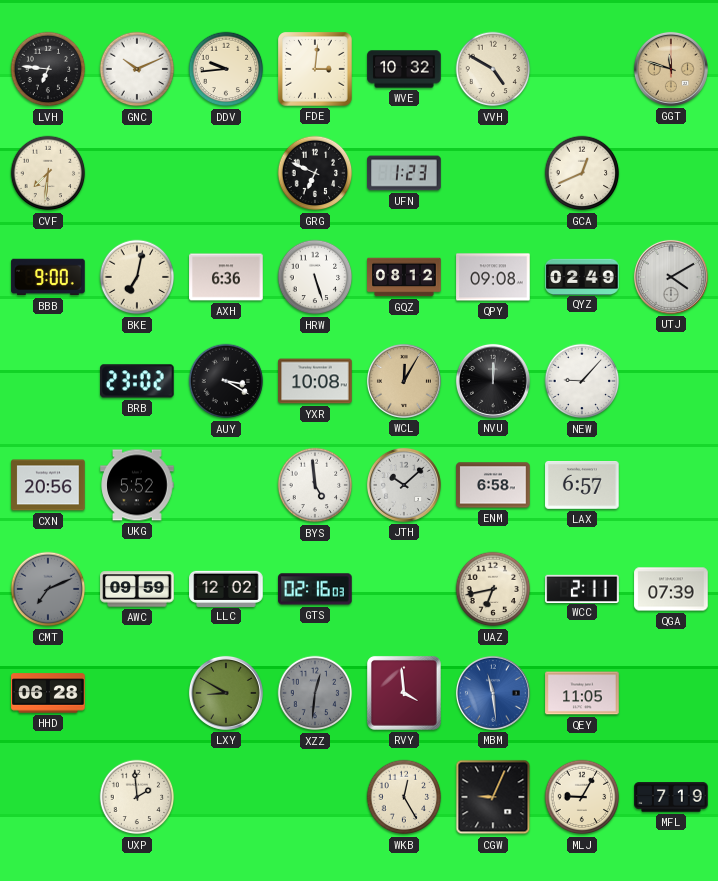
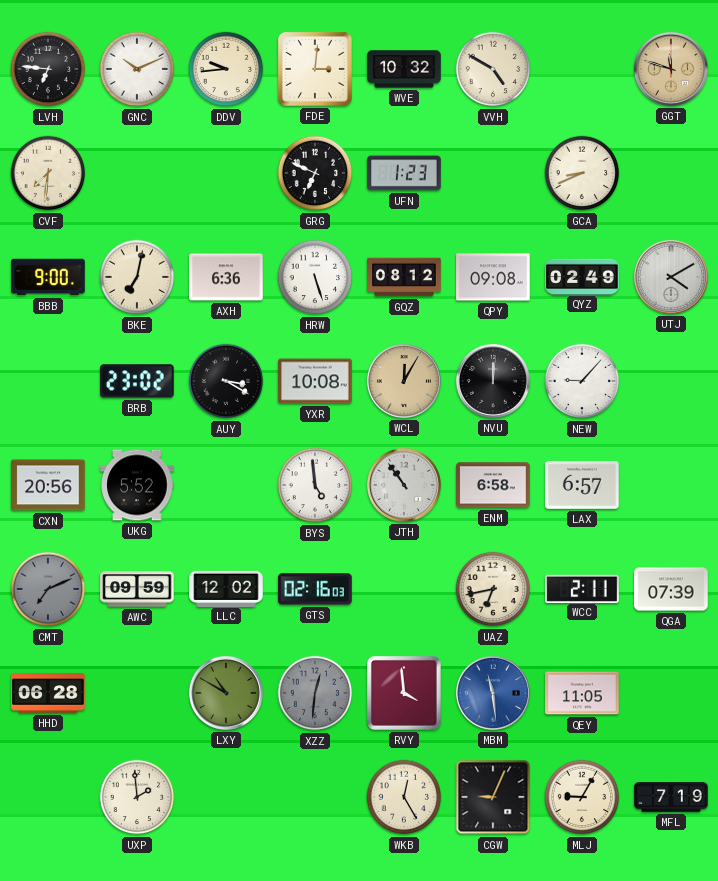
GCA: 12:41 -> 8:41
JTH: 10:08 -> 10:54
LXY: 8:50 -> 10:50
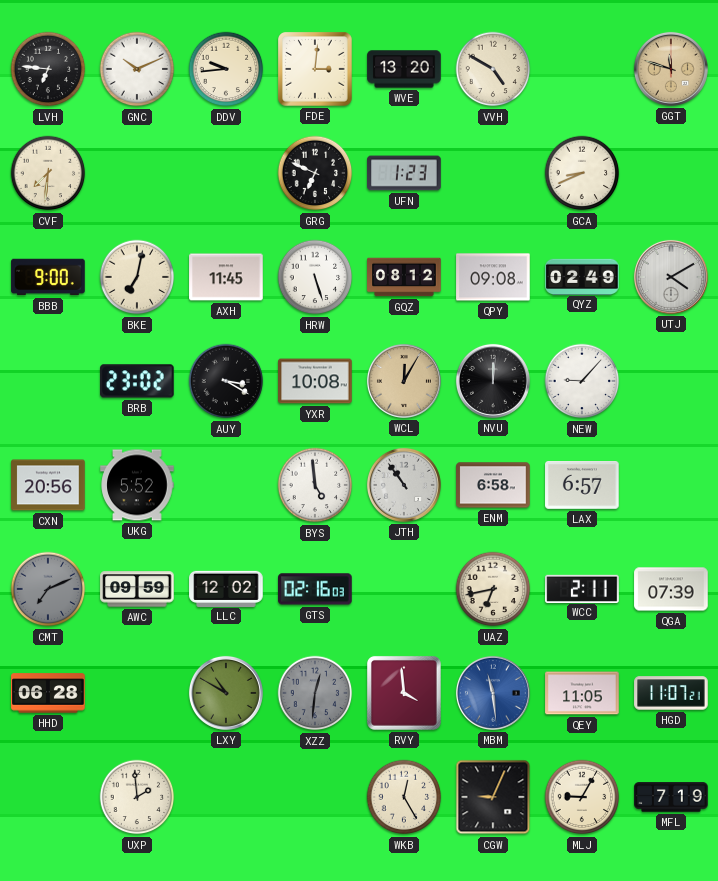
WVE: 10:32 -> 13:20
AXH: 6:36 -> 11:45
HGD: none -> 11:07
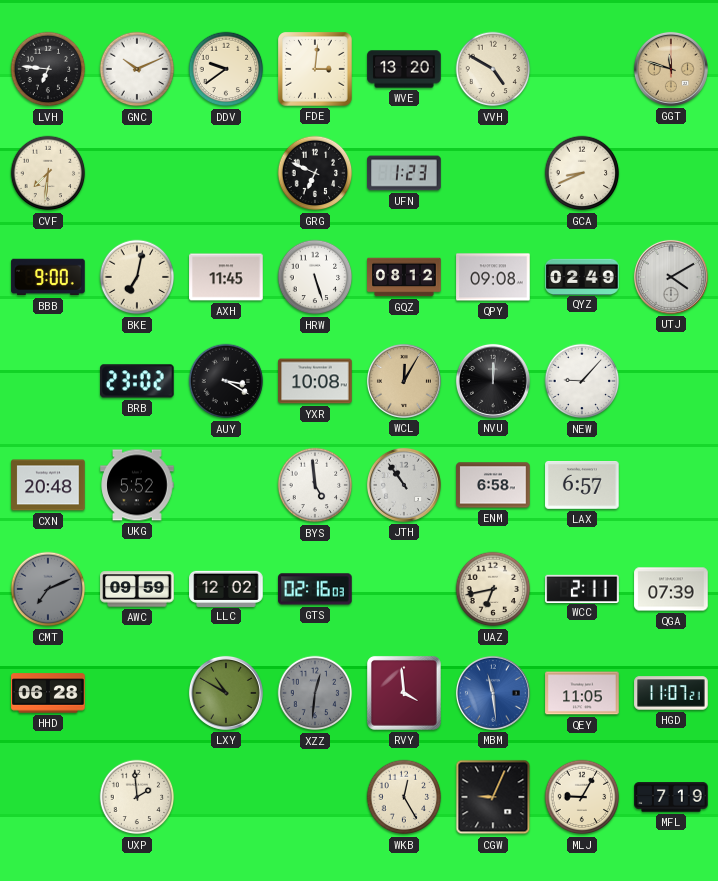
DDV: 9:44 -> 9:39
CXN: 20:56 -> 20:48
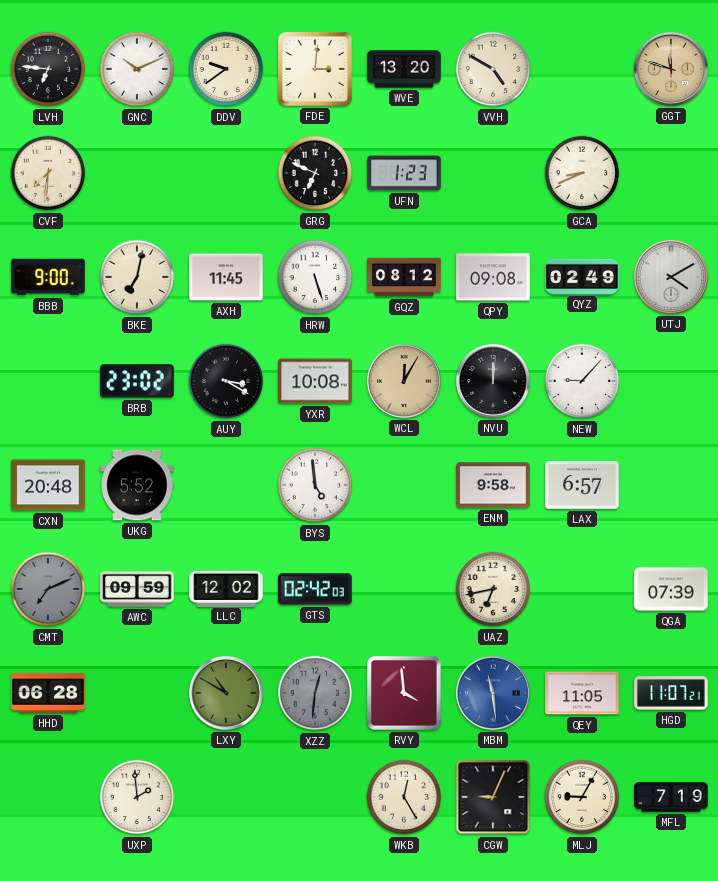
JTH: 10:54 -> none
ENM: 6:58 -> 9:58
GTS: 02:16 -> 02:42
WCC: 2:11 -> none
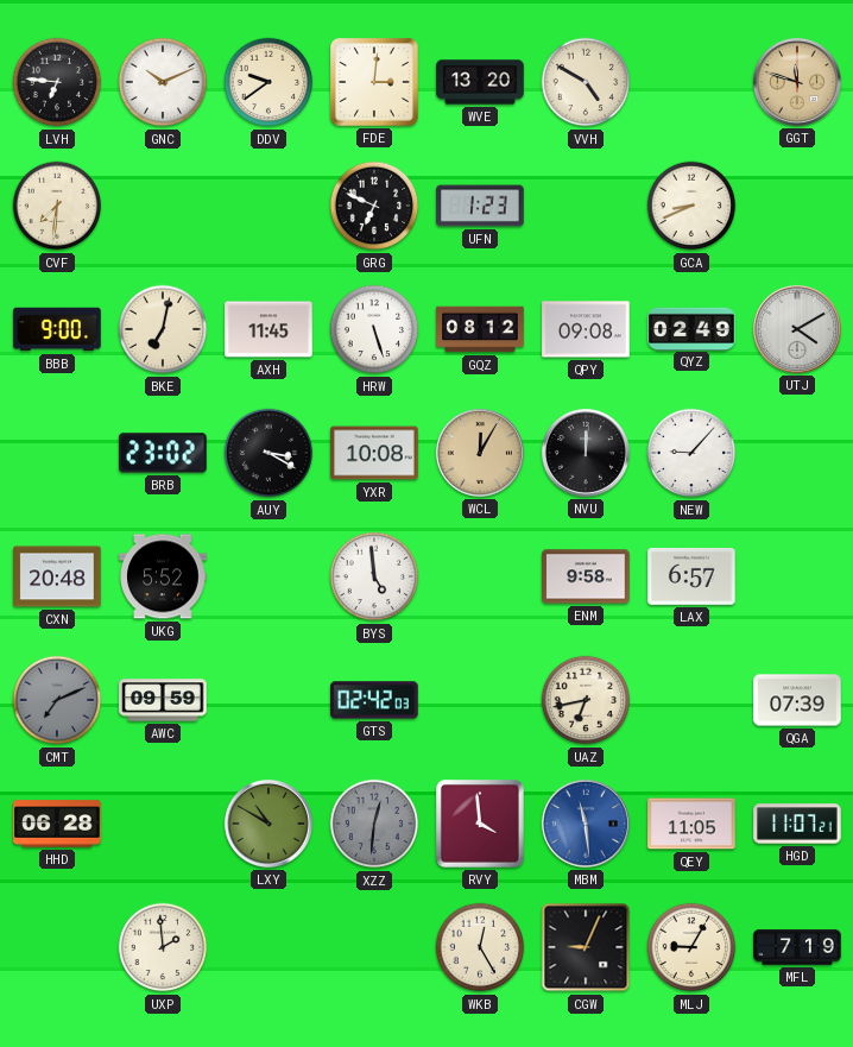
LLC: 12:02 -> none
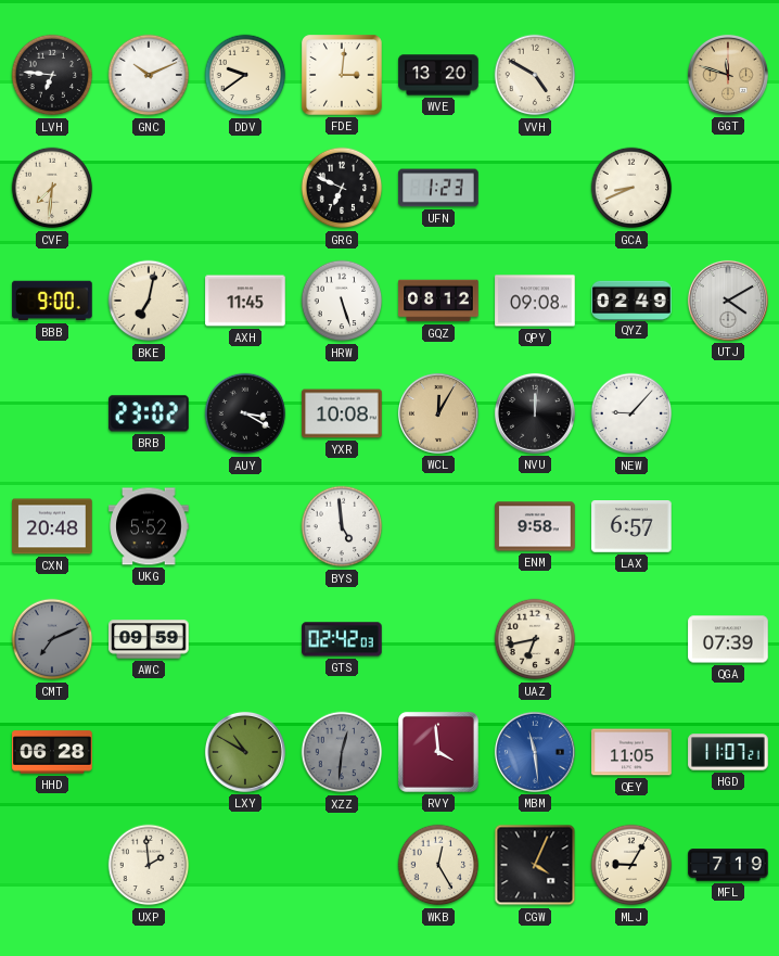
CGW: 9:04 -> 4:04
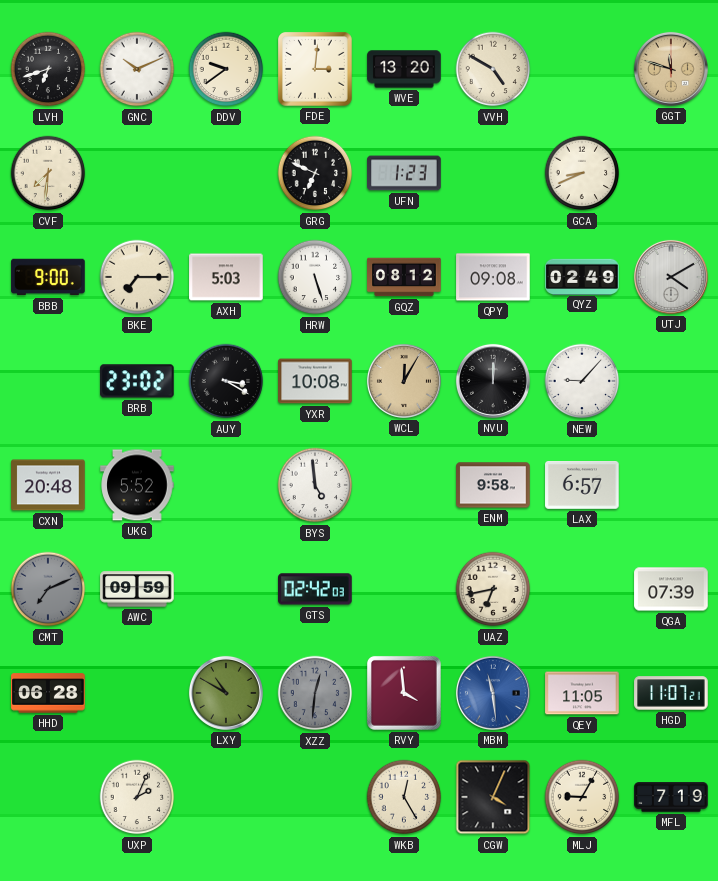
LVH: 6:46 -> 6:42
BKE: 7:02 -> 7:15
AXH: 11:45 -> 5:03
UXP: 1:59 -> 2:04
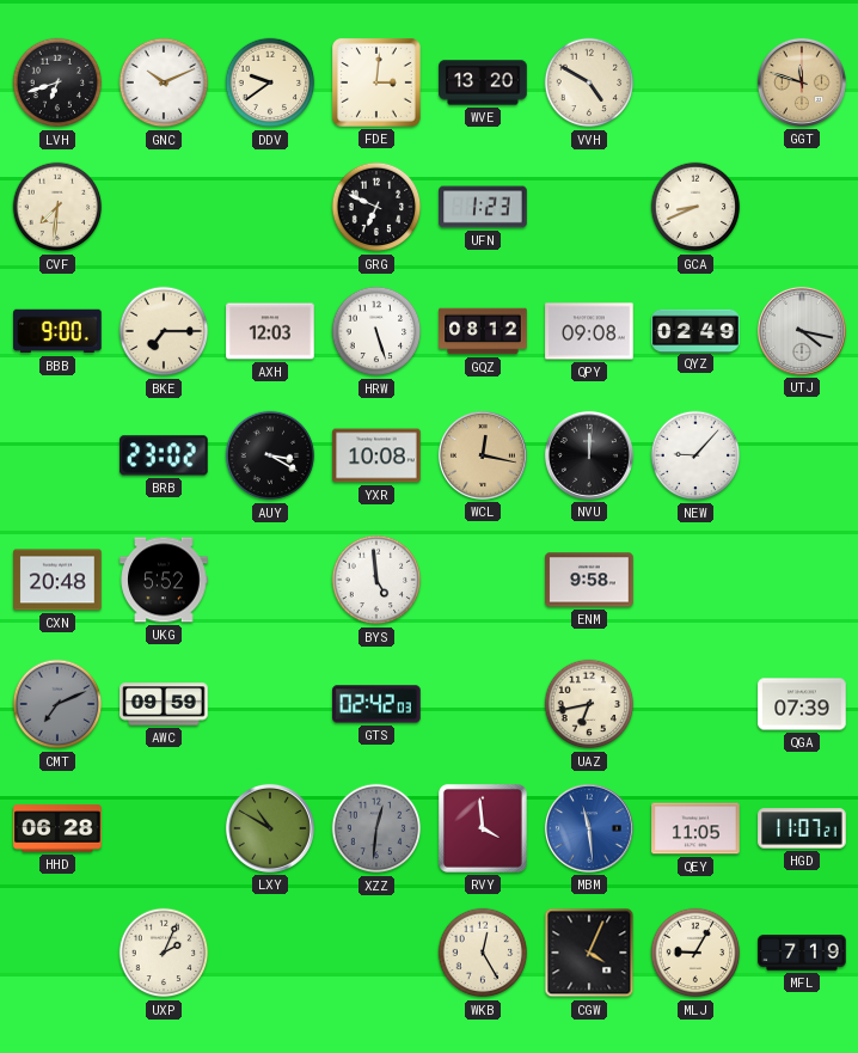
AXH: 5:03 -> 12:03
UTJ: 4:10 -> 4:17
WCL: 12:05 -> 12:17
LAX: 6:57 -> none
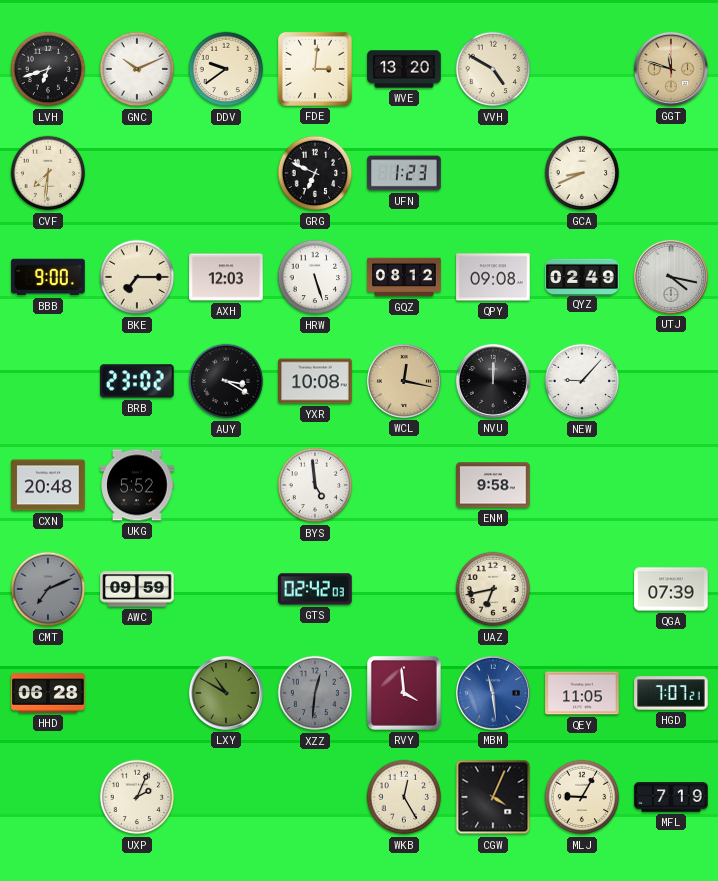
HGD: 11:07 -> 7:07
